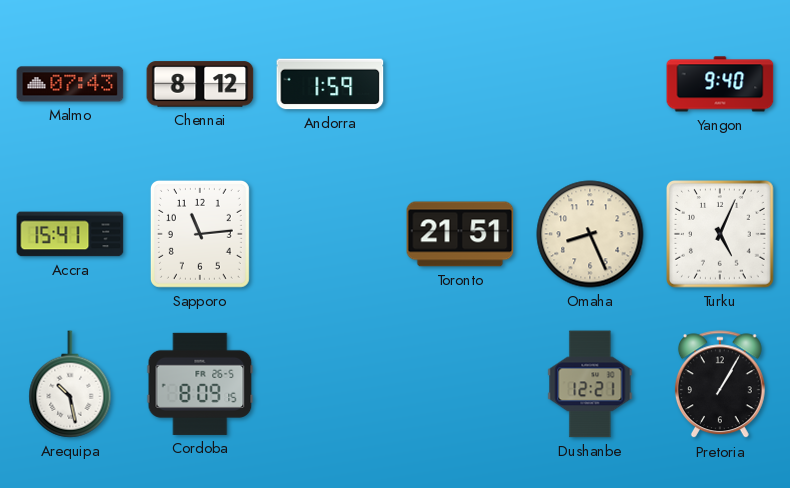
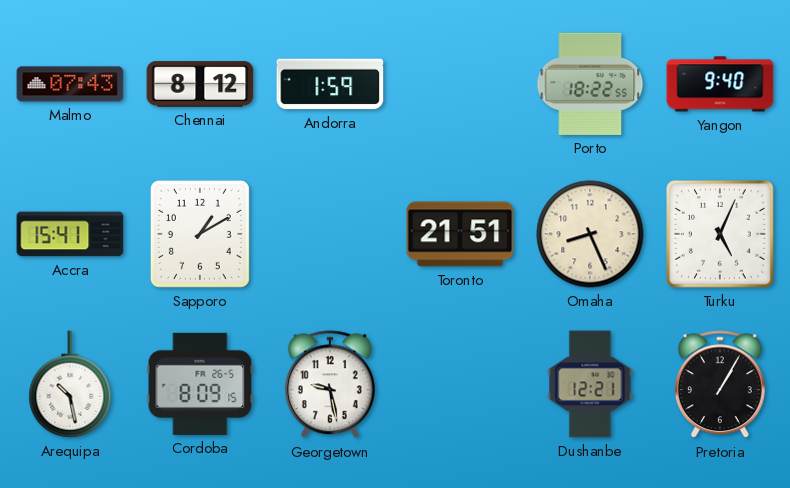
Porto: none -> 18:22
Sapporo: 11:14 -> 1:10
Georgetown: none -> 9:28
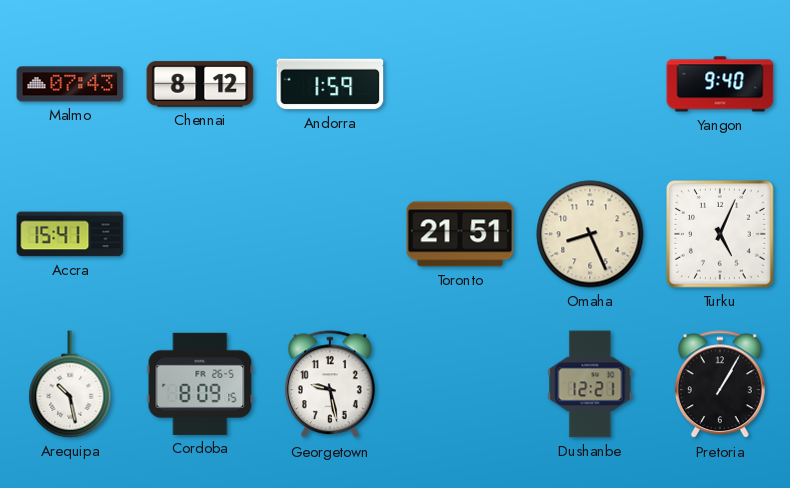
Porto: 18:22 -> none
Sapporo: 1:10 -> none
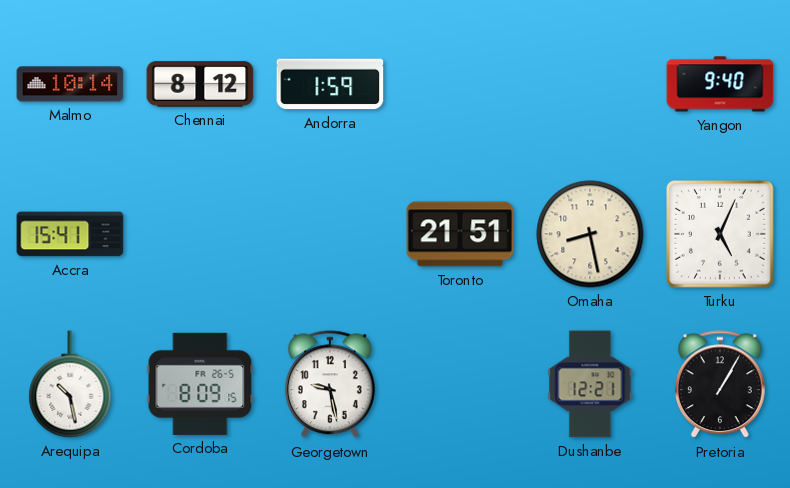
Malmo: 07:43 -> 10:14
Omaha: 8:26 -> 8:28
